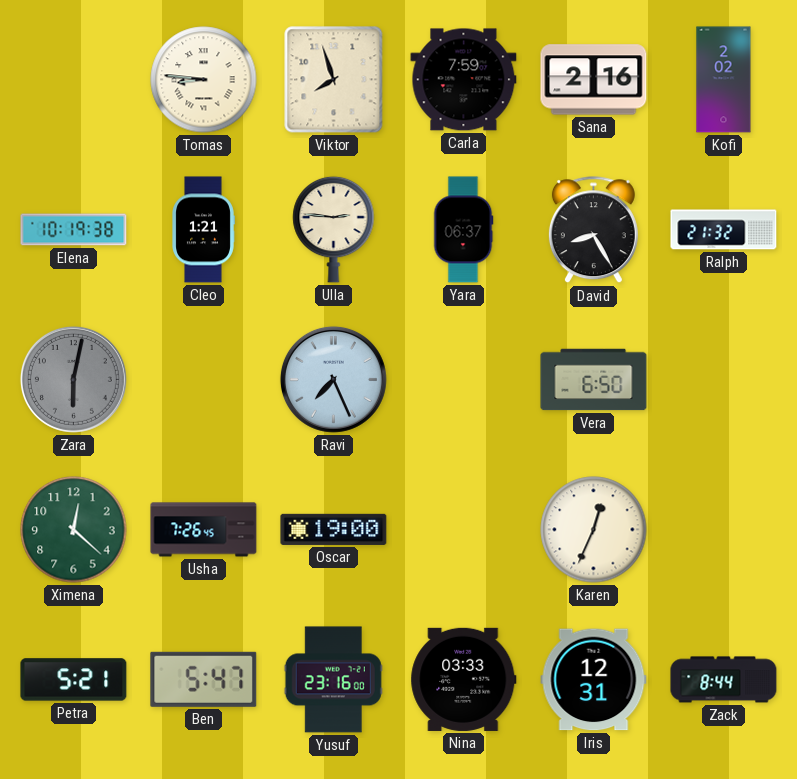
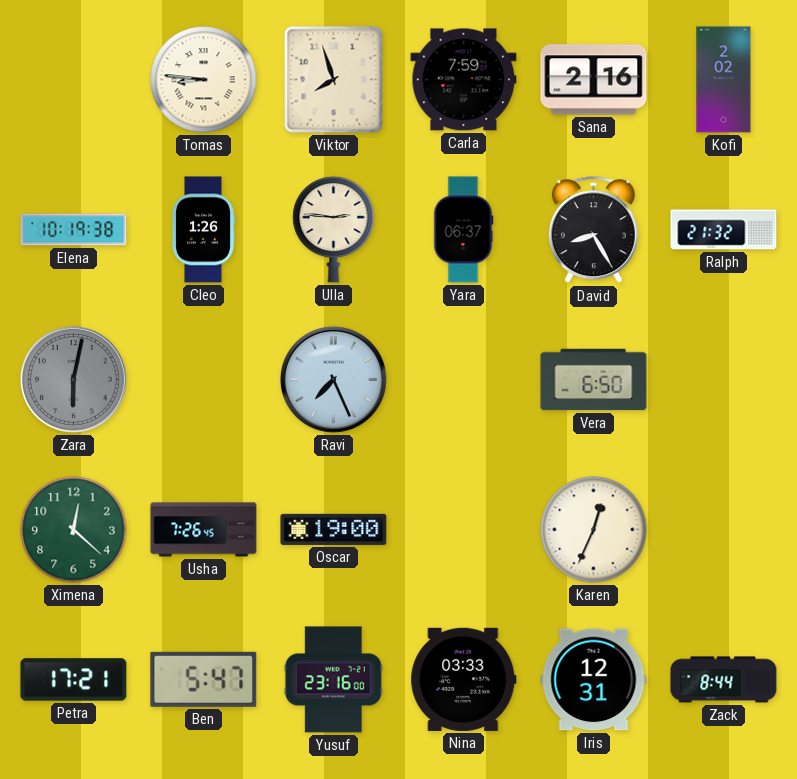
Cleo: 1:21 -> 1:26
Petra: 5:21 -> 17:21
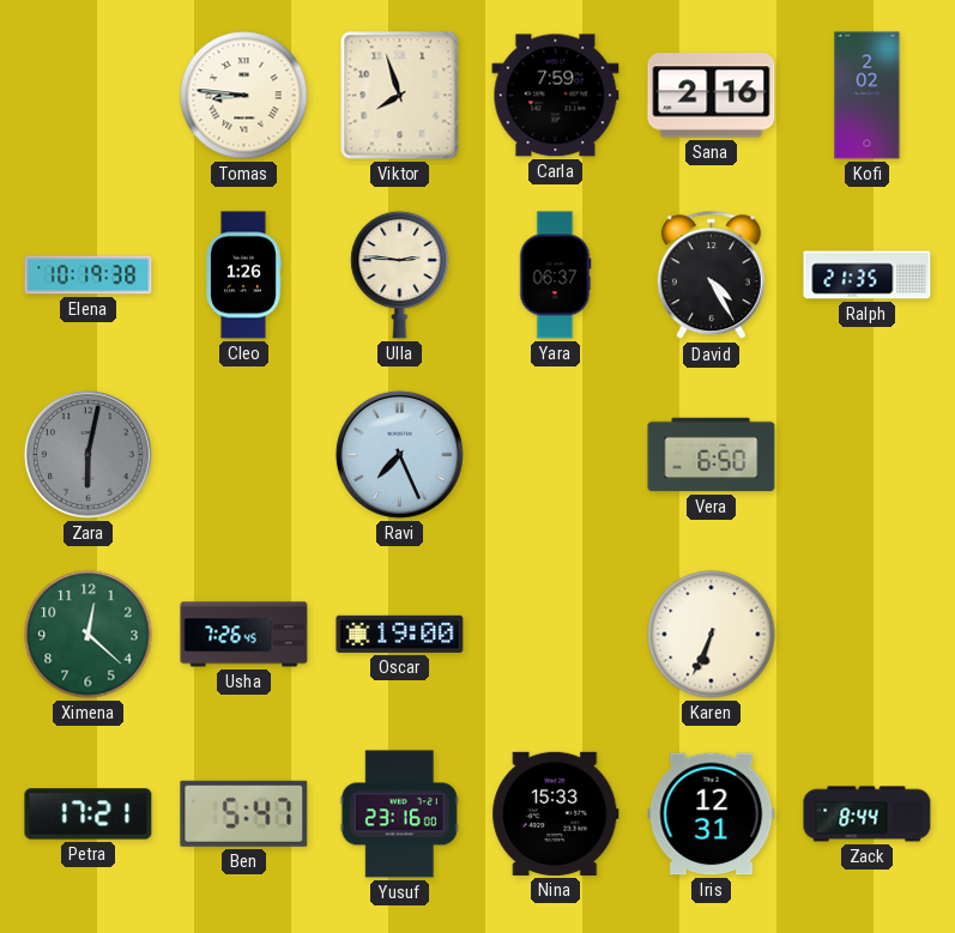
David: 8:25 -> 4:25
Ralph: 21:32 -> 21:35
Karen: 12:34 -> 6:34
Nina: 03:33 -> 15:33
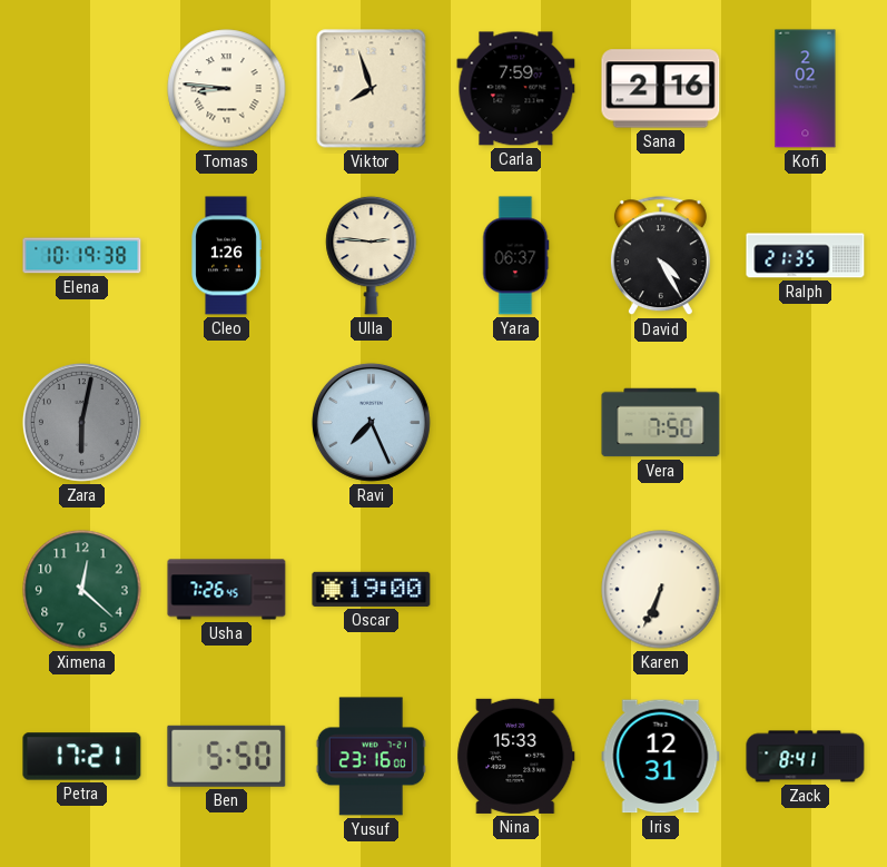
Vera: 6:50 -> 7:50
Ben: 5:47 -> 5:50
Zack: 8:44 -> 8:41
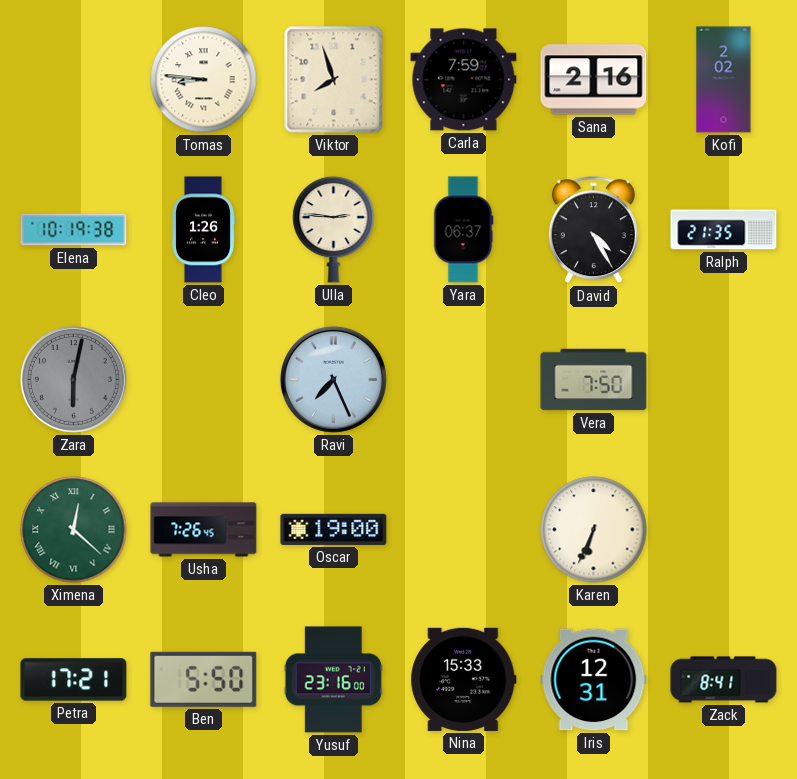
Ximena numerals: Arabic -> Roman
